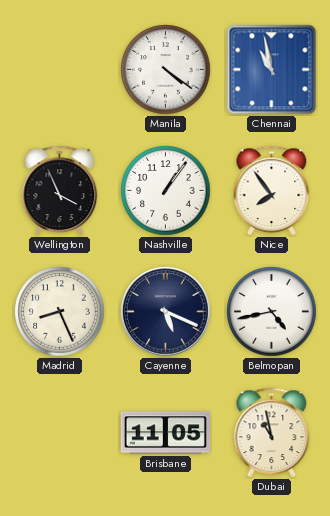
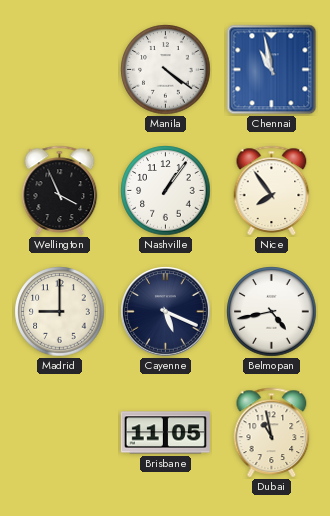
Madrid: 8:26 -> 9:00
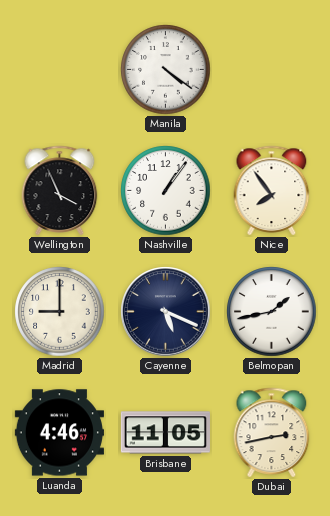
Chennai: 10:58 -> none
Belmopan: 4:43 -> 1:43
Luanda: none -> 4:46
Dubai: 10:58 -> 2:43
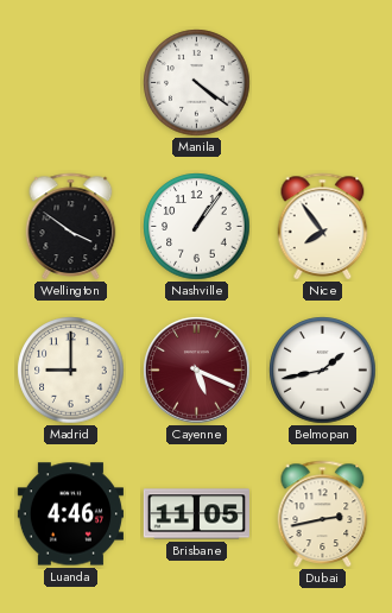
Wellington: 3:56 -> 3:51
Cayenne dial: navy -> burgundy
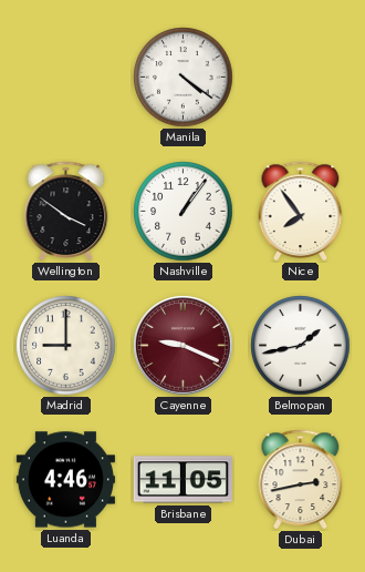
Cayenne: 5:19 -> 9:19
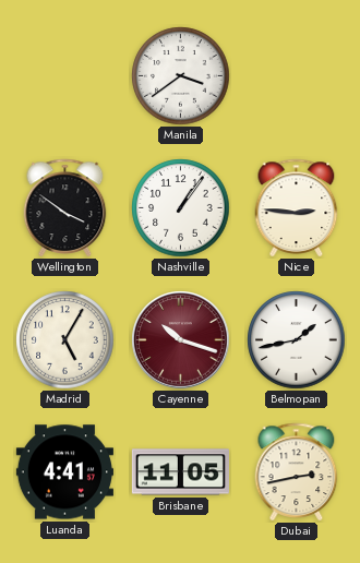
Manila: 4:21 -> 3:39
Nice: 7:54 -> 2:46
Madrid: 9:00 -> 5:05
Cayenne: 9:19 -> 10:18
Luanda: 4:46 -> 4:41
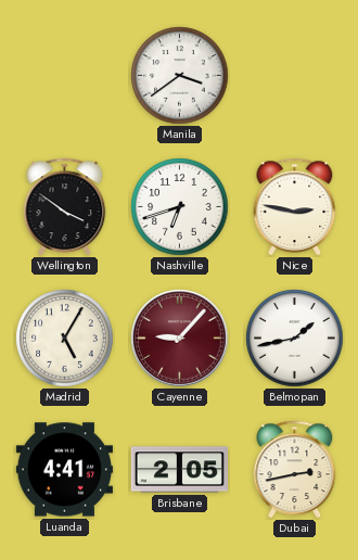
Nashville: 1:06 -> 6:42
Nice: 2:46 -> 2:47
Cayenne: 10:18 -> 9:07
Brisbane: 11:05 -> 2:05
